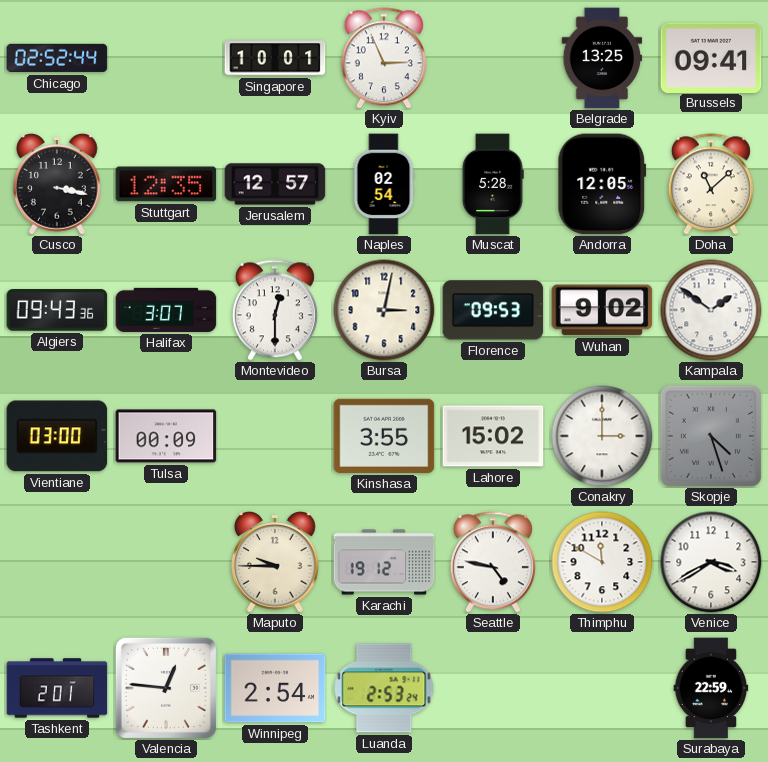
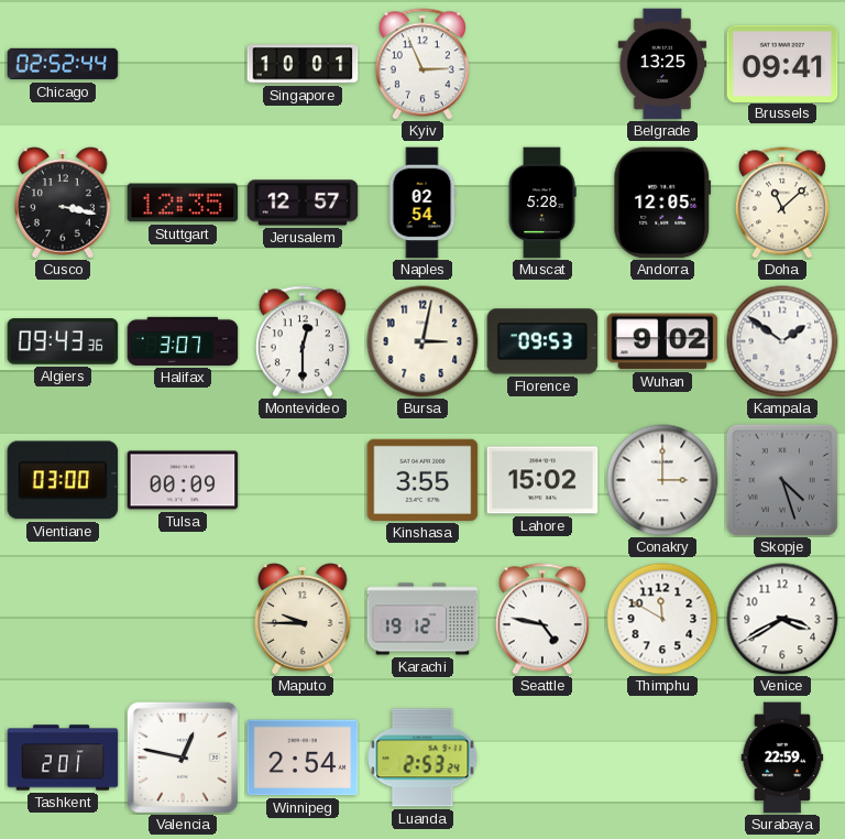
Valencia: 12:46 -> 12:47
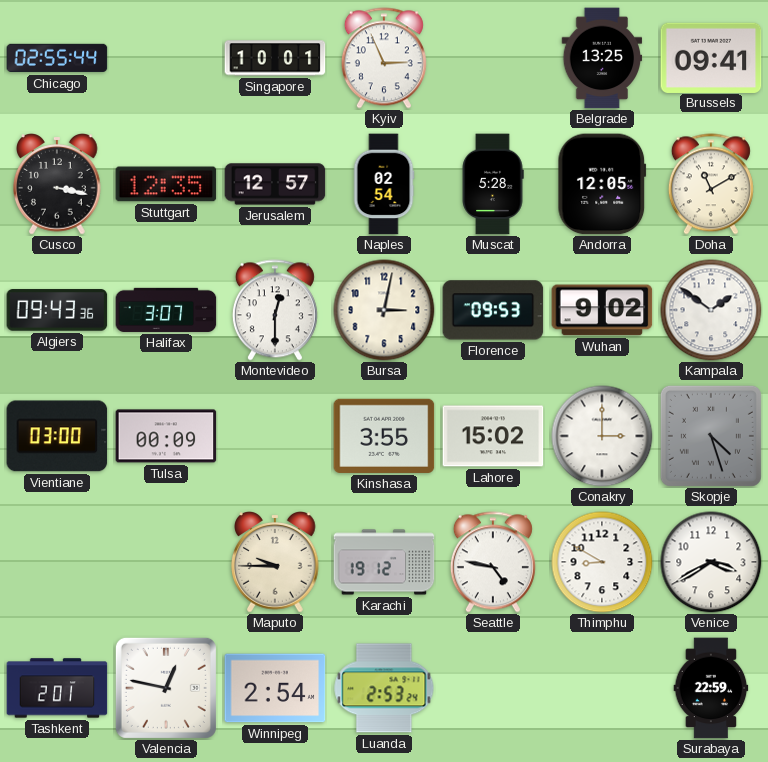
Chicago: 02:52 -> 02:55
Doha: 11:08 -> 11:10
Thimphu: 11:50 -> 8:50
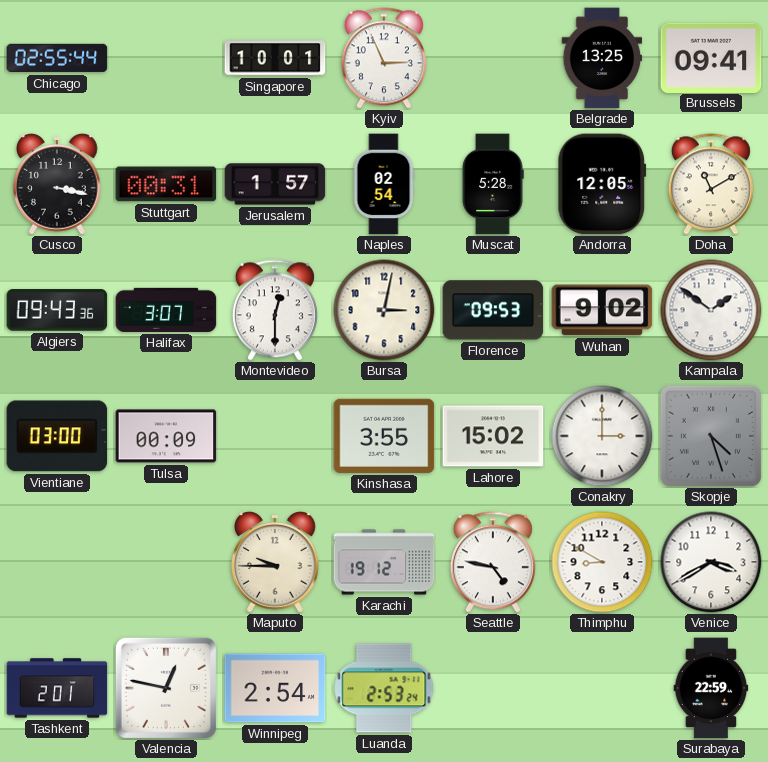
Stuttgart: 12:35 -> 00:31
Jerusalem: 12:57 -> 1:57
